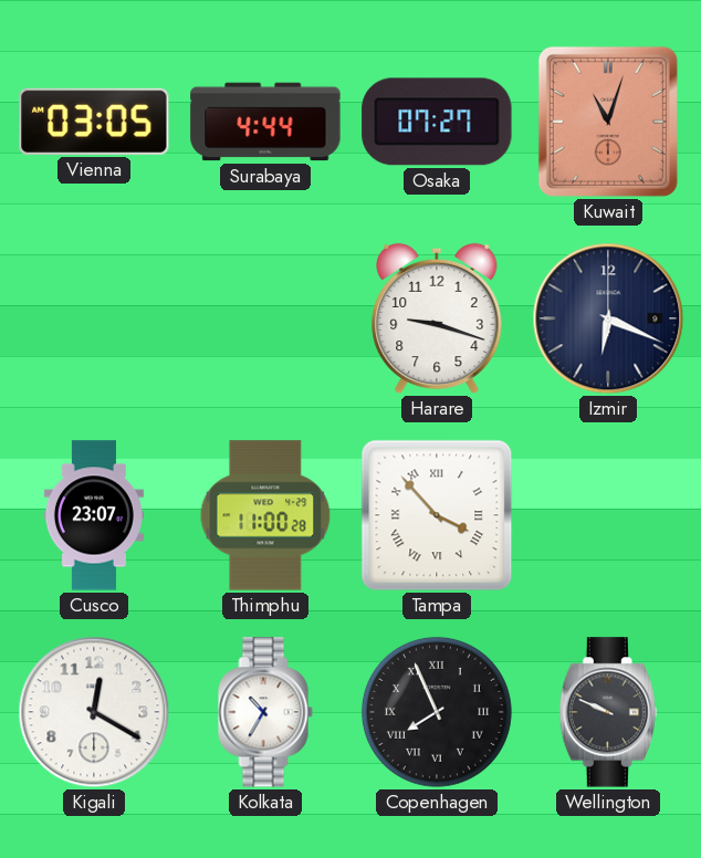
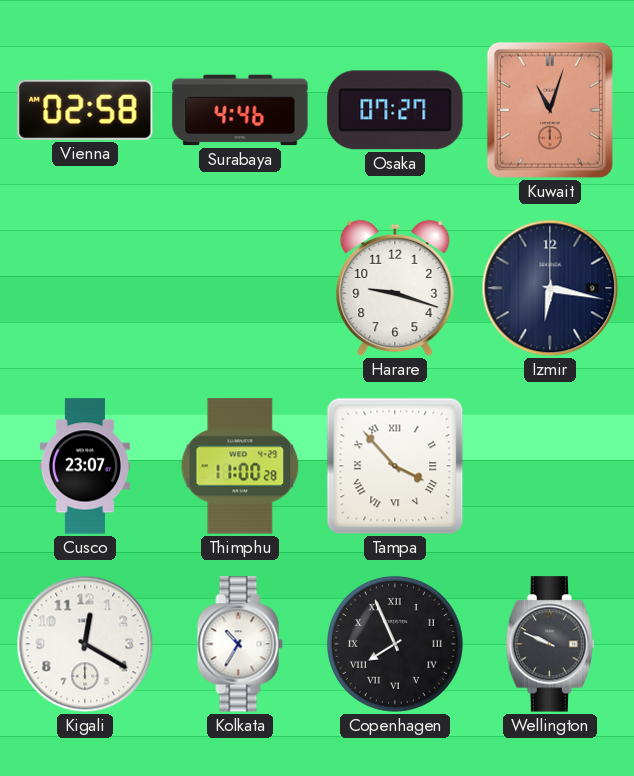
Vienna: 03:05 -> 02:58
Surabaya: 4:44 -> 4:46
Izmir: 6:19 -> 6:17
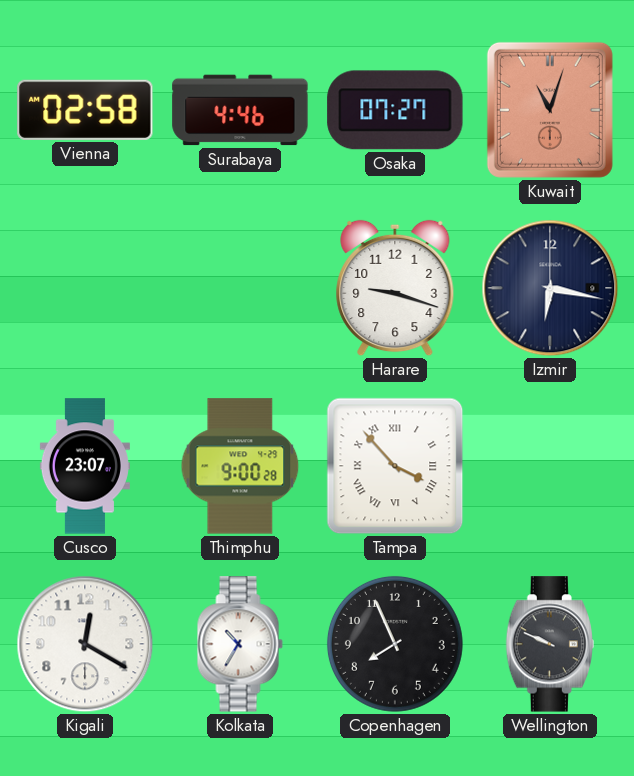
Thimphu: 11:00 -> 9:00
Copenhagen numerals: Roman -> Arabic
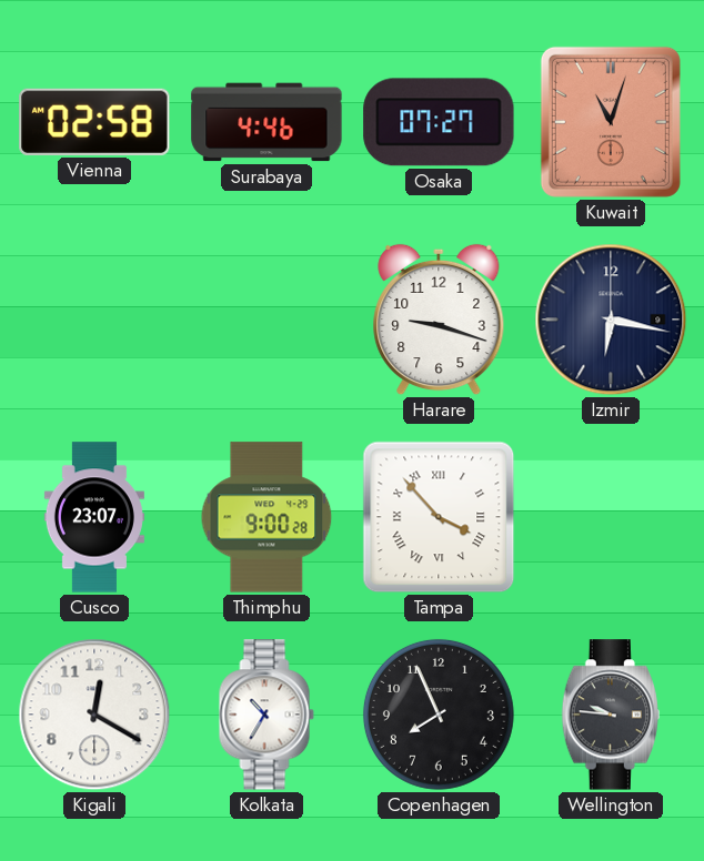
Wellington: 9:49 -> 9:46
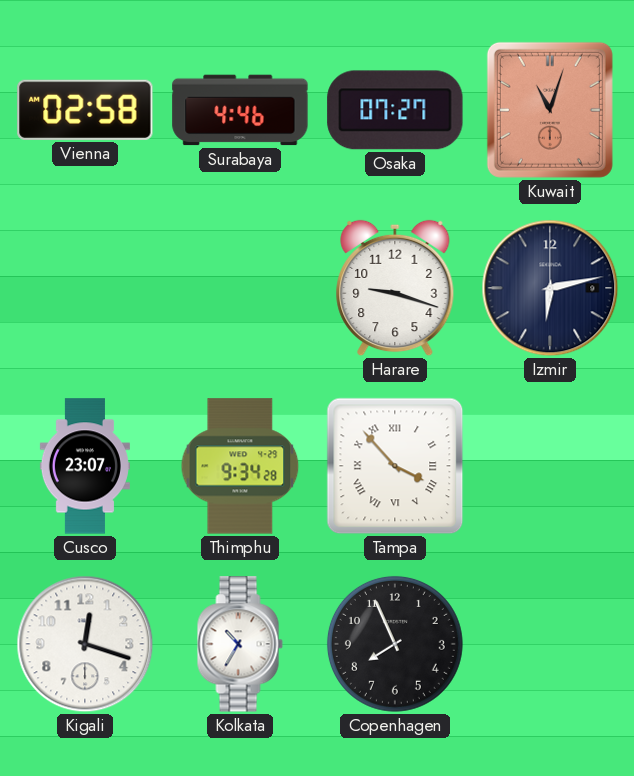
Izmir: 6:17 -> 6:13
Thimphu: 9:00 -> 9:34
Kigali: 12:20 -> 12:18
Wellington: 9:46 -> none
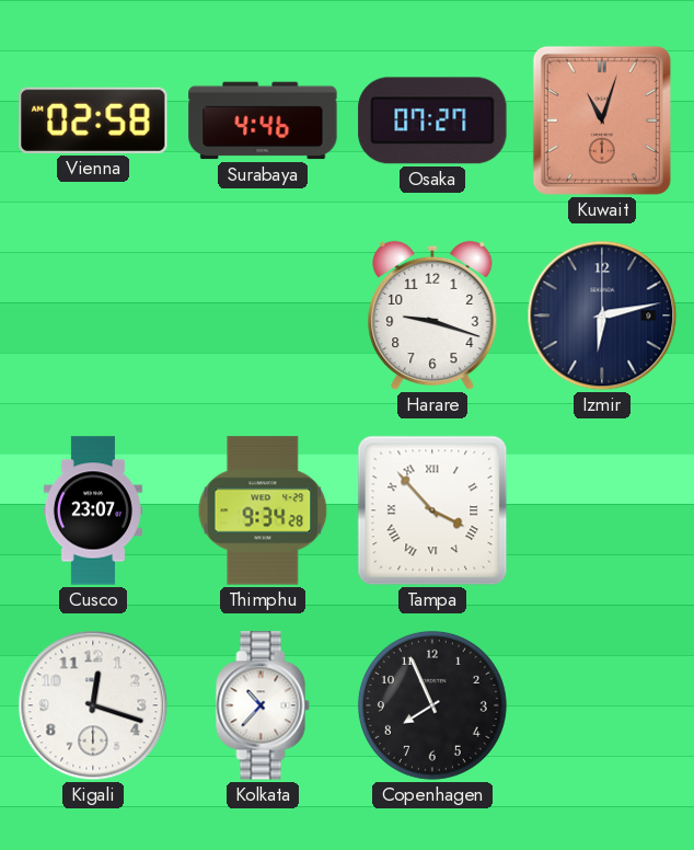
Kolkata: 10:35 -> 10:37
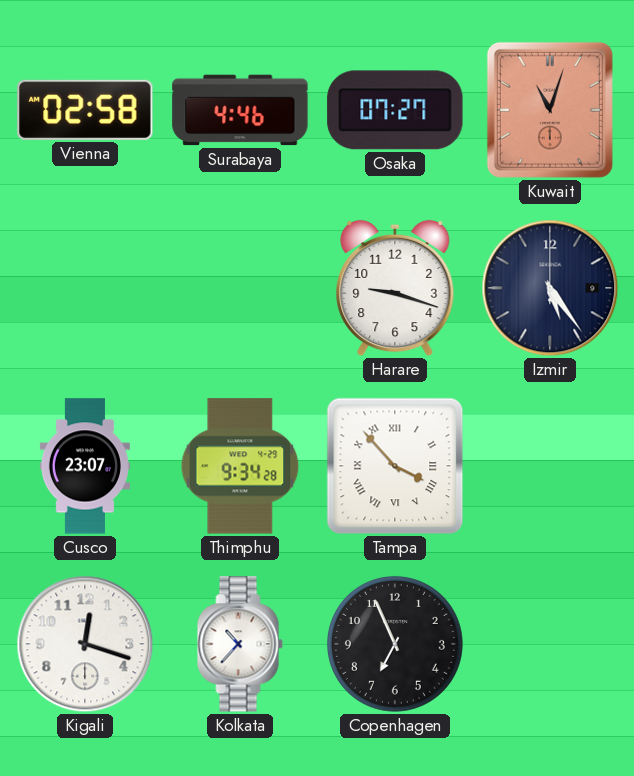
Izmir: 6:13 -> 5:24
Copenhagen: 7:56 -> 6:56
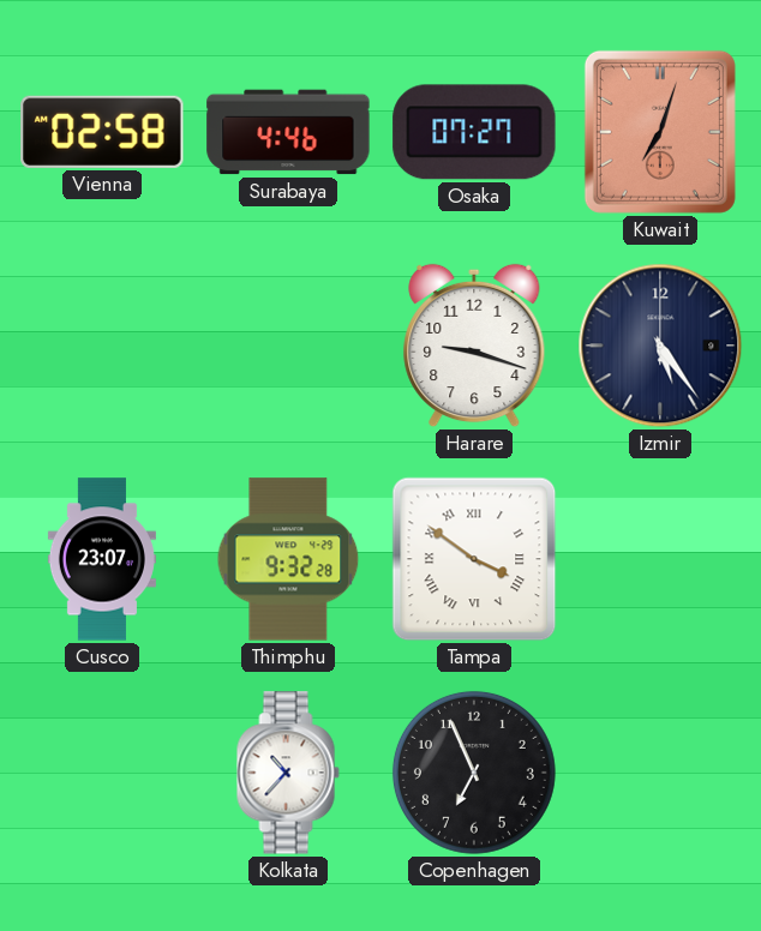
Kuwait: 11:03 -> 7:03
Thimphu: 9:34 -> 9:32
Tampa: 3:53 -> 3:51
Kigali: 12:18 -> none
